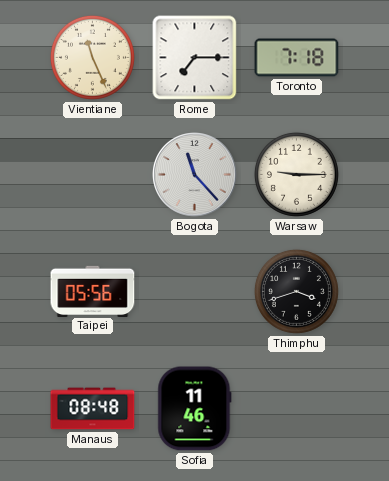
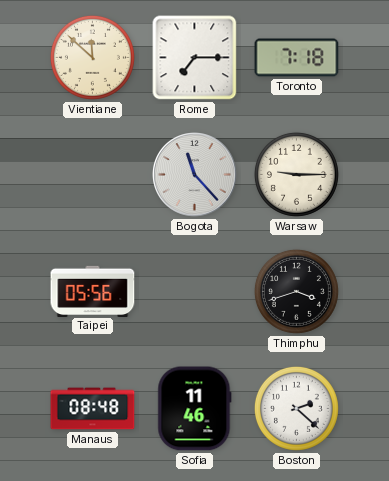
Vientiane: 11:26 -> 11:52
Boston: none -> 2:22
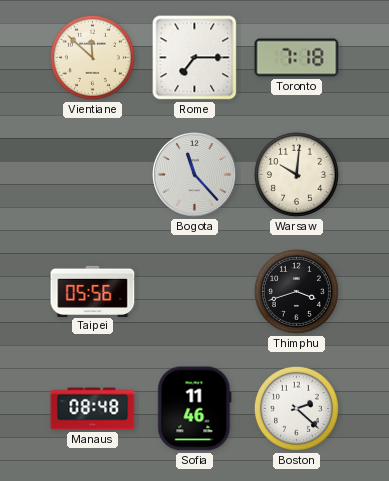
Warsaw: 9:15 -> 10:01
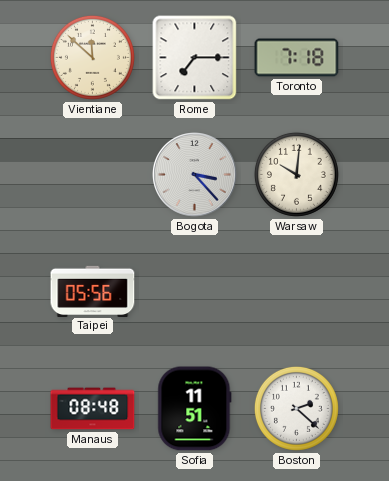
Bogota: 11:23 -> 3:23
Thimphu: 3:42 -> none
Sofia: 11:46 -> 11:51
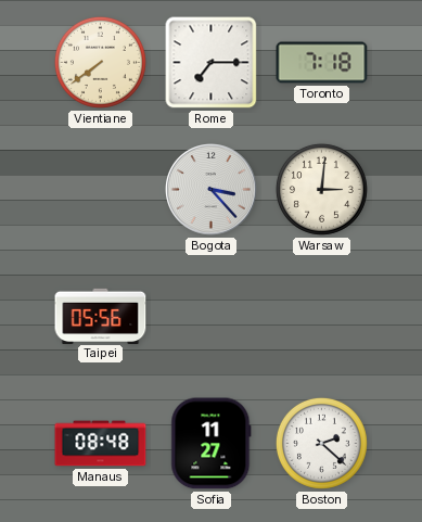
Vientiane: 11:52 -> 7:39
Warsaw: 10:01 -> 3:01
Sofia: 11:51 -> 11:27
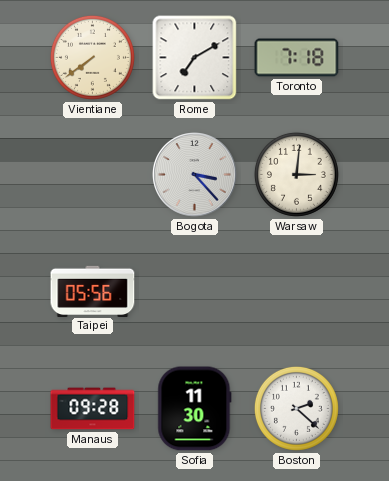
Rome: 7:15 -> 7:10
Manaus: 08:48 -> 09:28
Sofia: 11:27 -> 11:30
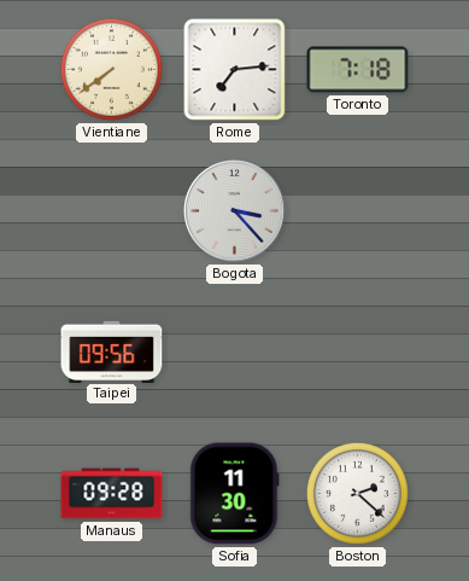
Rome: 7:10 -> 7:14
Warsaw: 3:01 -> none
Taipei: 05:56 -> 09:56
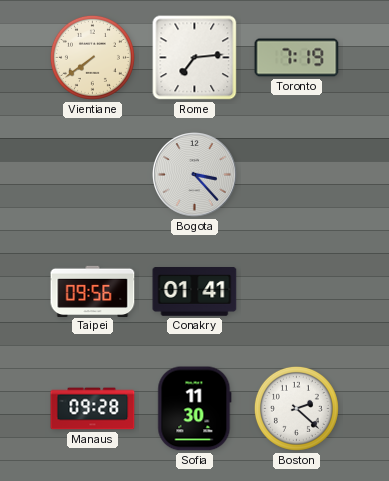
Toronto: 7:18 -> 7:19
Conakry: none -> 01:41
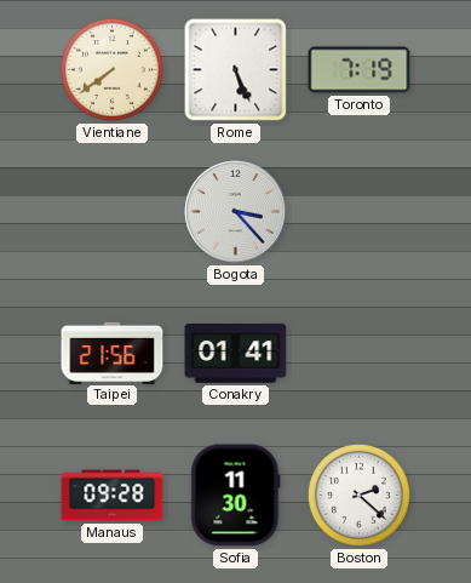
Rome: 7:14 -> 5:26
Taipei: 09:56 -> 21:56
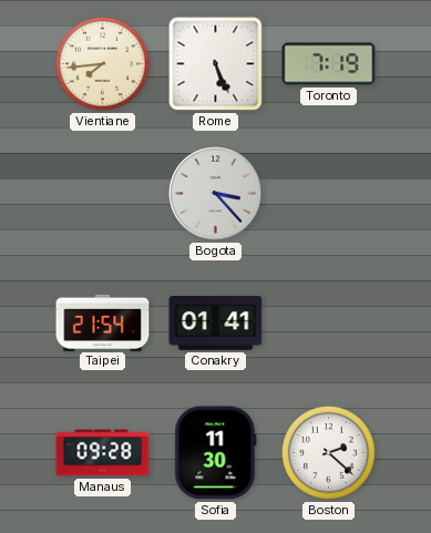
Vientiane: 7:39 -> 7:44
Taipei: 21:56 -> 21:54
